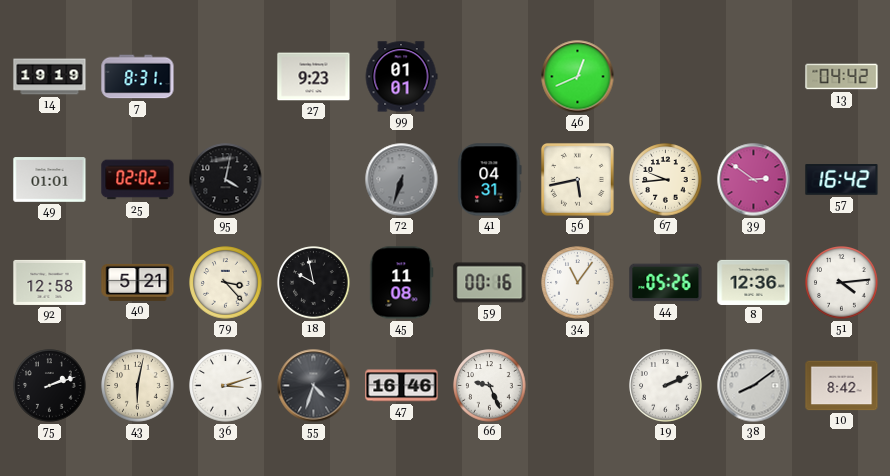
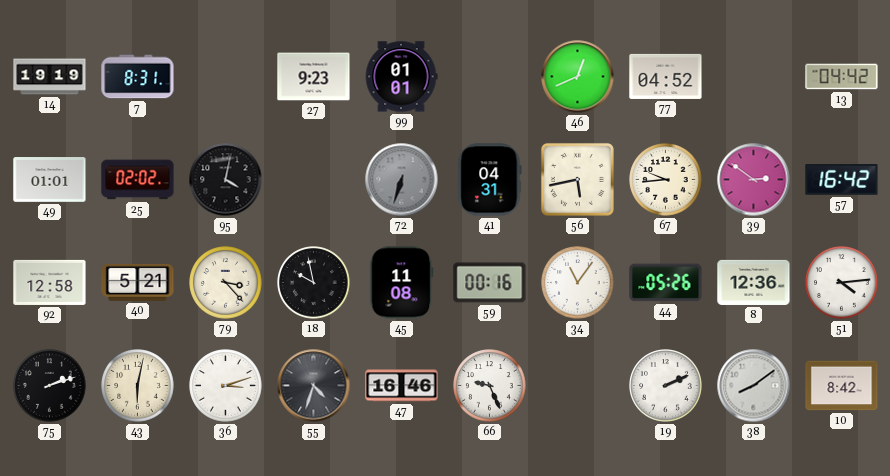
77: none -> 04:52
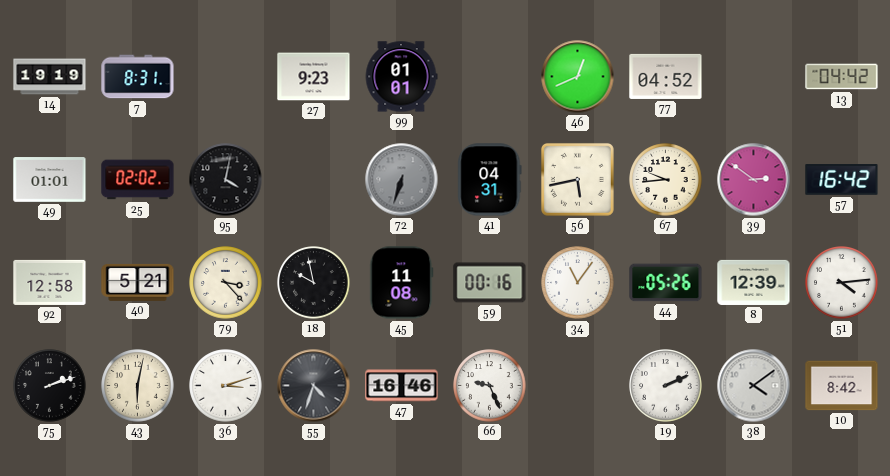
8: 12:36 -> 12:39
38: 8:09 -> 4:09
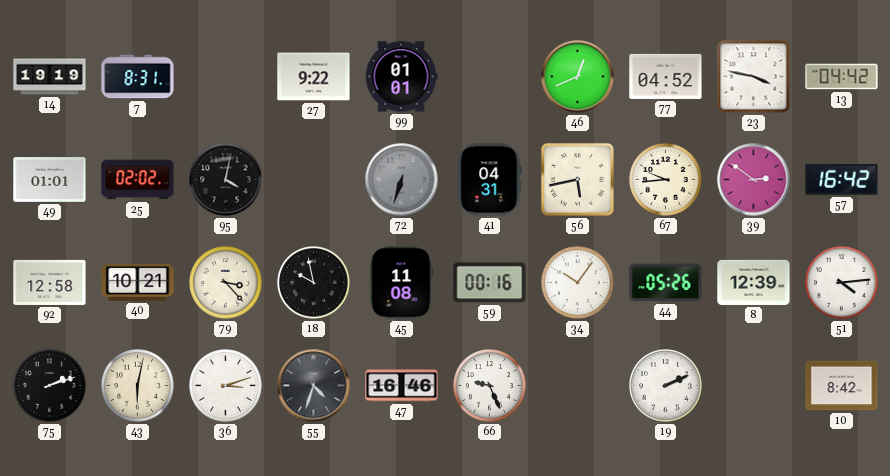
27: 9:23 -> 9:22
23: none -> 3:47
40: 5:21 -> 10:21
34: 11:06 -> 10:06
38: 4:09 -> none
